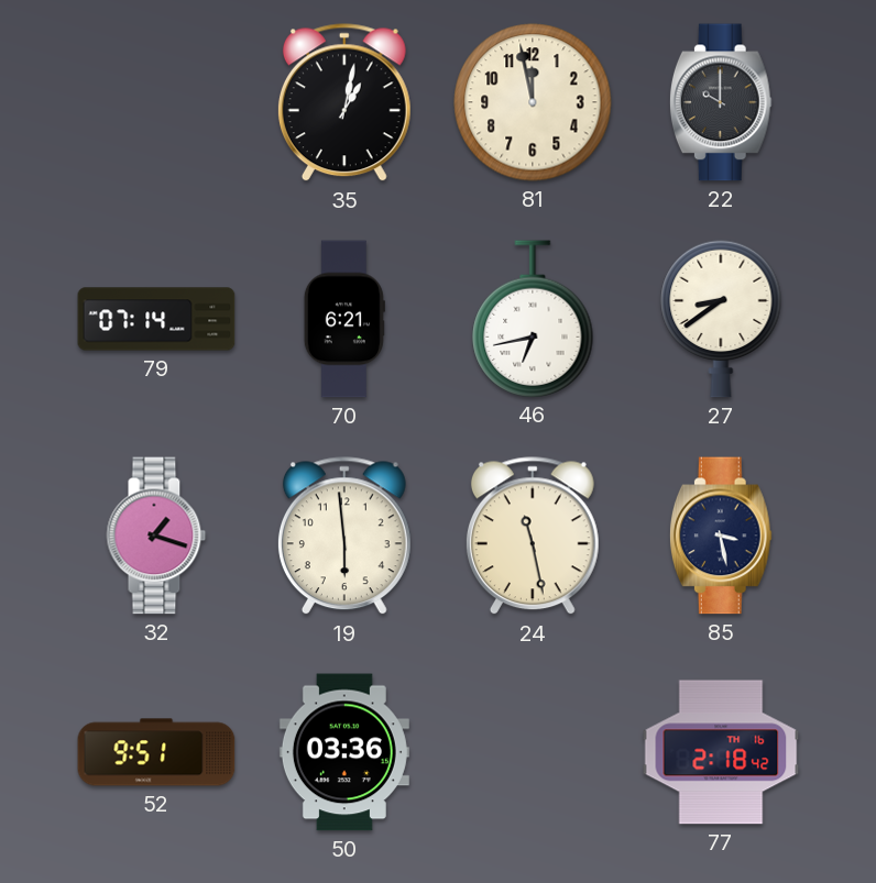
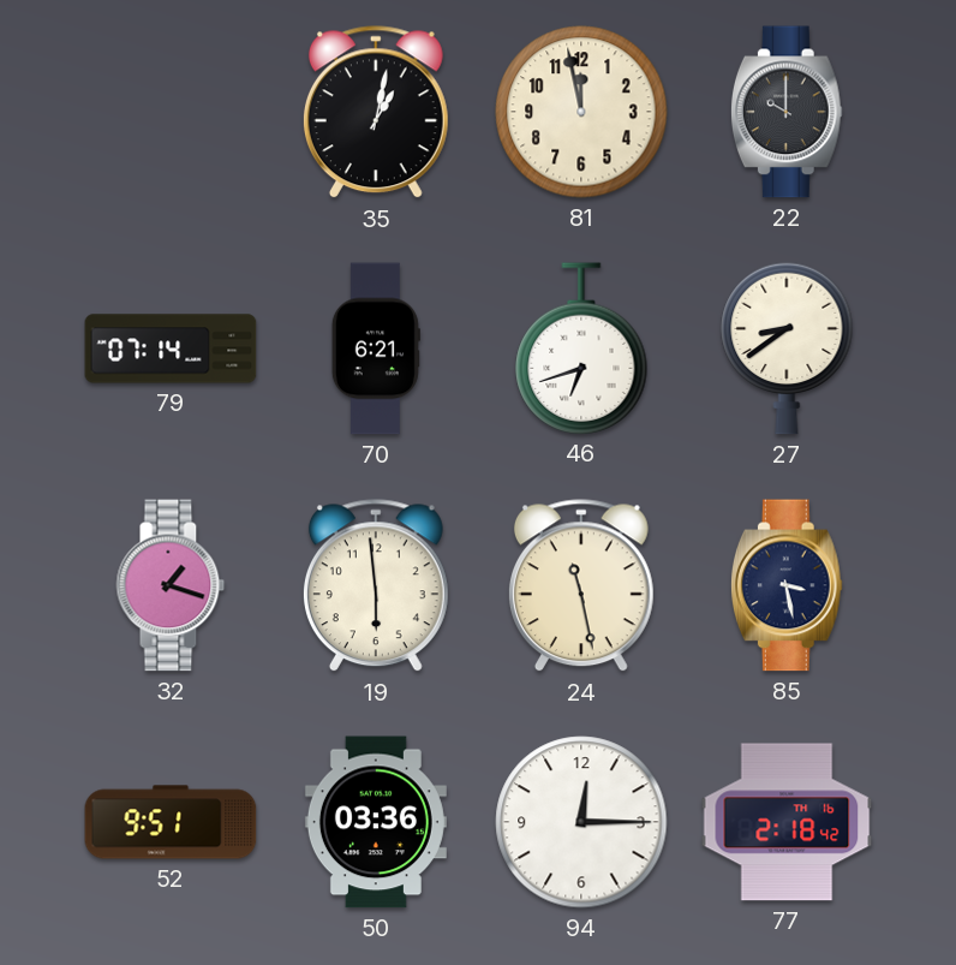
46: 6:43 -> 6:42
94: none -> 12:15
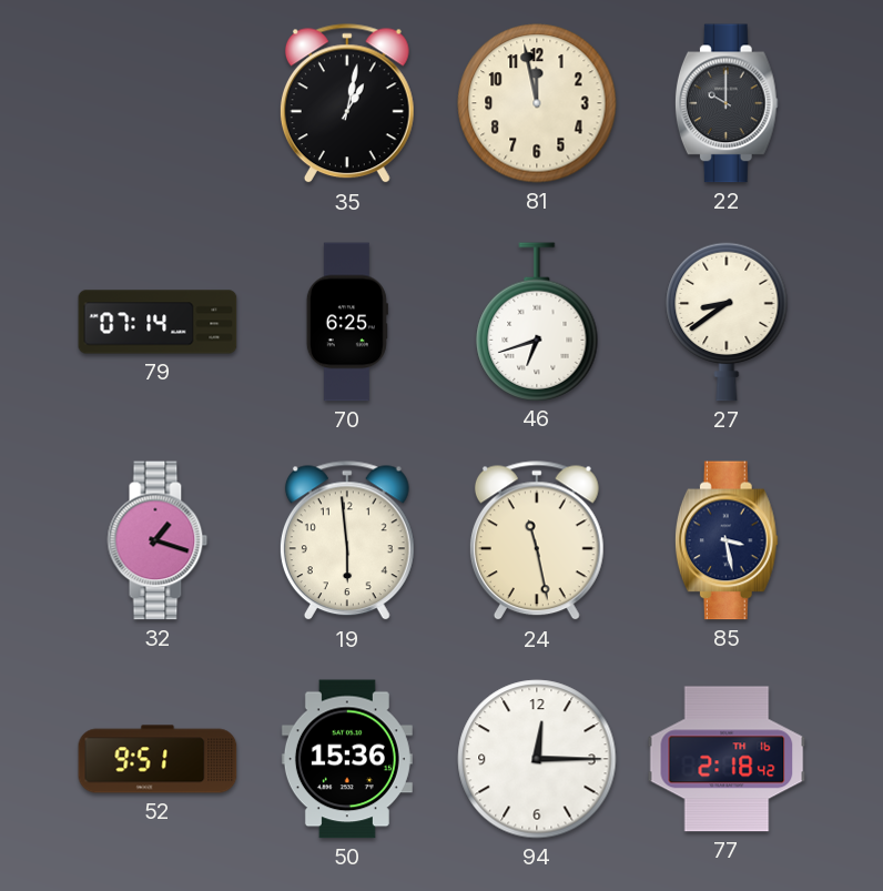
70: 6:21 -> 6:25
50: 03:36 -> 15:36
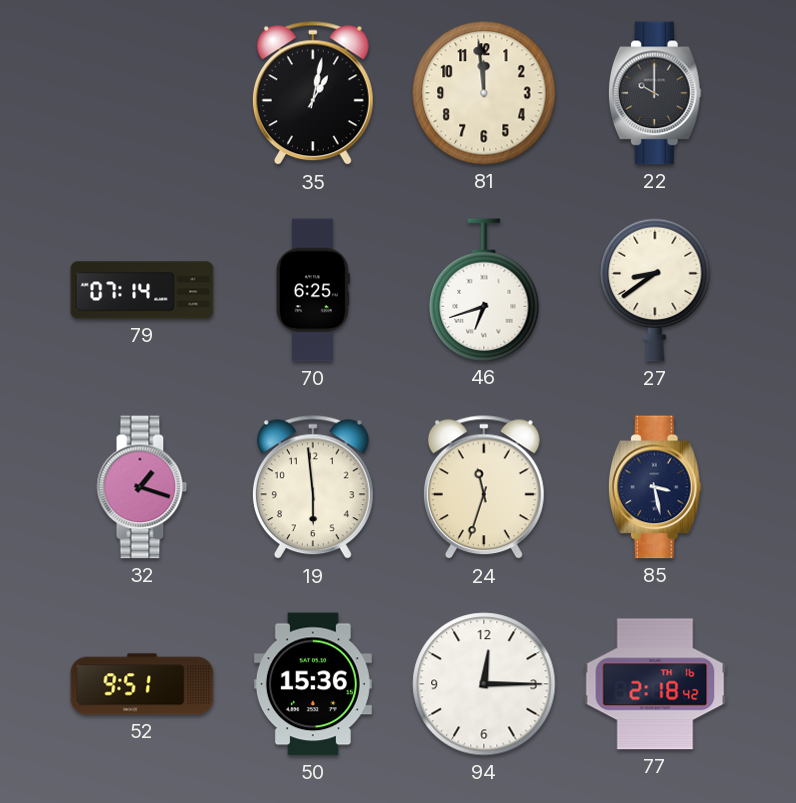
81: 11:58 -> 11:59
24: 11:28 -> 11:33
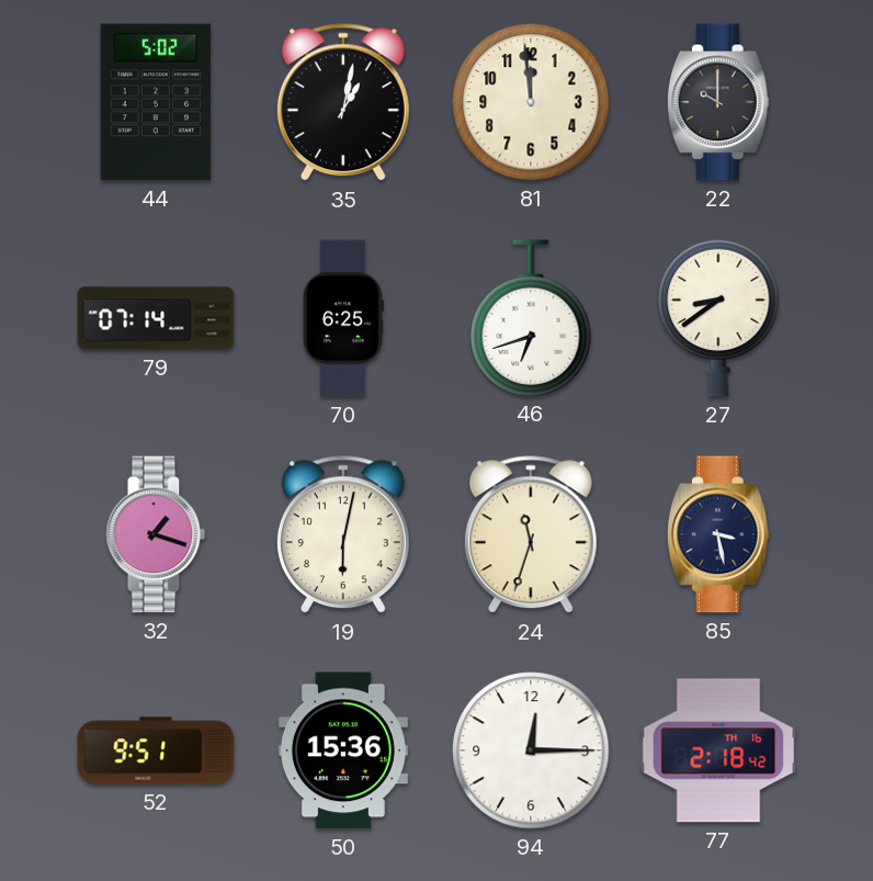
44: none -> 5:02
19: 5:59 -> 6:02
